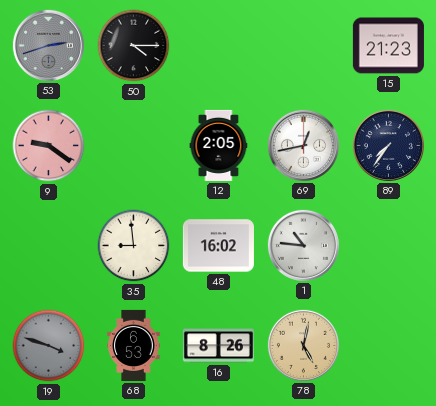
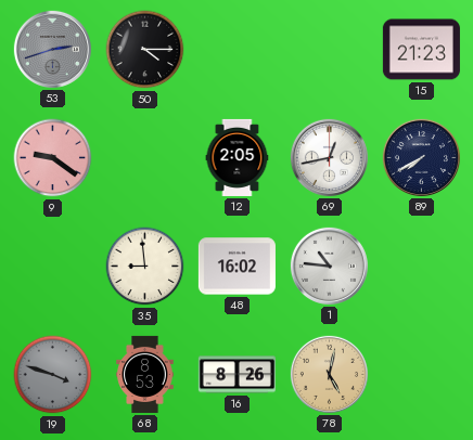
89: 7:36 -> 7:40
68: 6:53 -> 8:53
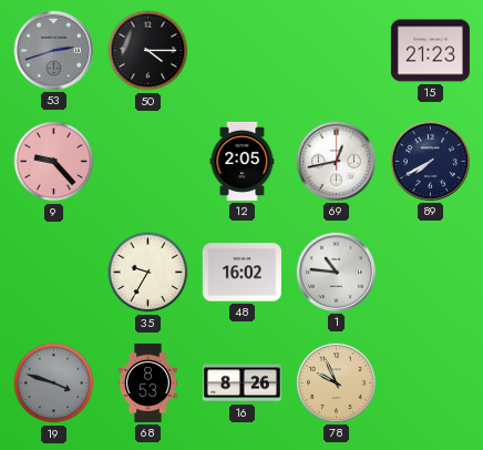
9: 9:21 -> 9:23
35: 8:59 -> 9:35
78: 5:02 -> 9:56
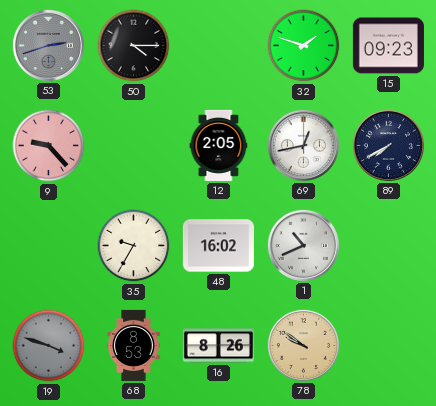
32: none -> 1:48
15: 21:23 -> 09:23
1: 10:46 -> 10:41
78: 9:56 -> 9:51
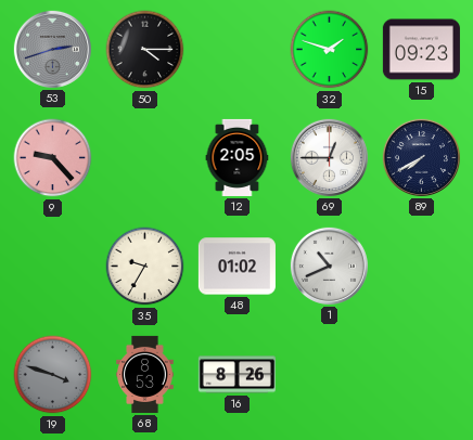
69: 12:43 -> 12:45
48: 16:02 -> 01:02
78: 9:51 -> none
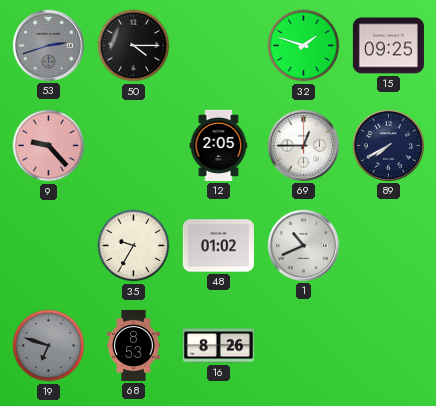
15: 09:23 -> 09:25
19: 3:48 -> 6:48
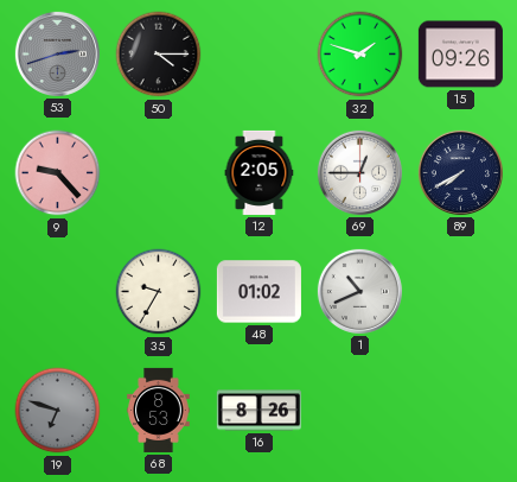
15: 09:25 -> 09:26
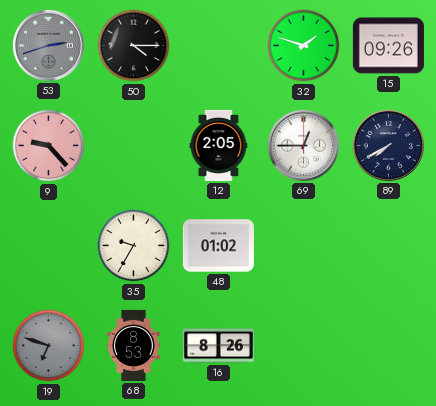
1: 10:41 -> none
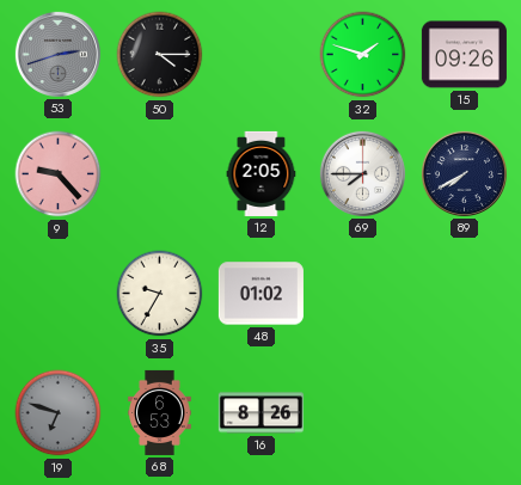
69: 12:45 -> 7:45
68: 8:53 -> 6:53
